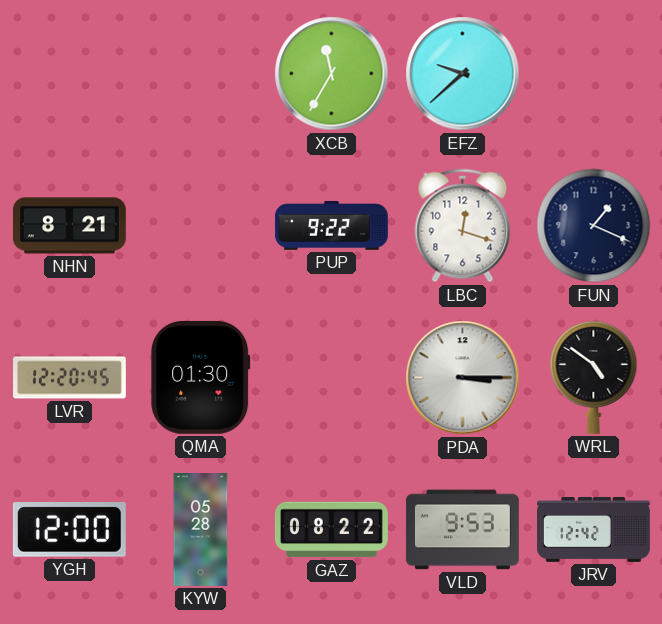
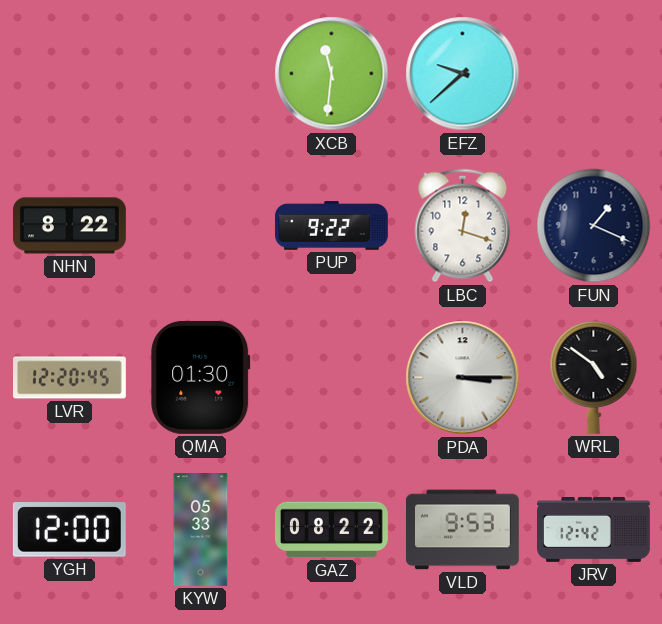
XCB: 11:35 -> 11:31
NHN: 8:21 -> 8:22
KYW: 05:28 -> 05:33
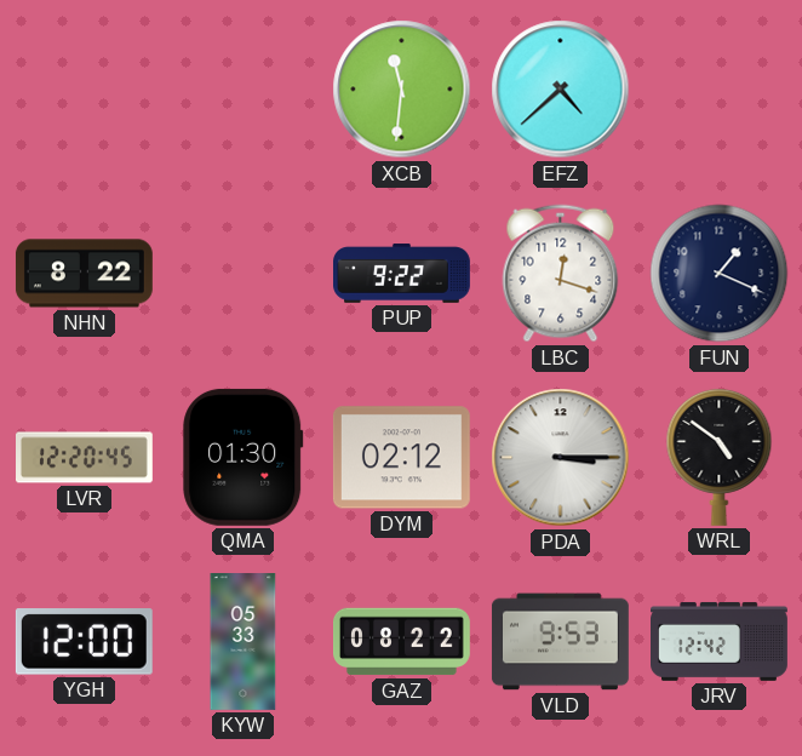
EFZ: 9:38 -> 4:38
DYM: none -> 02:12
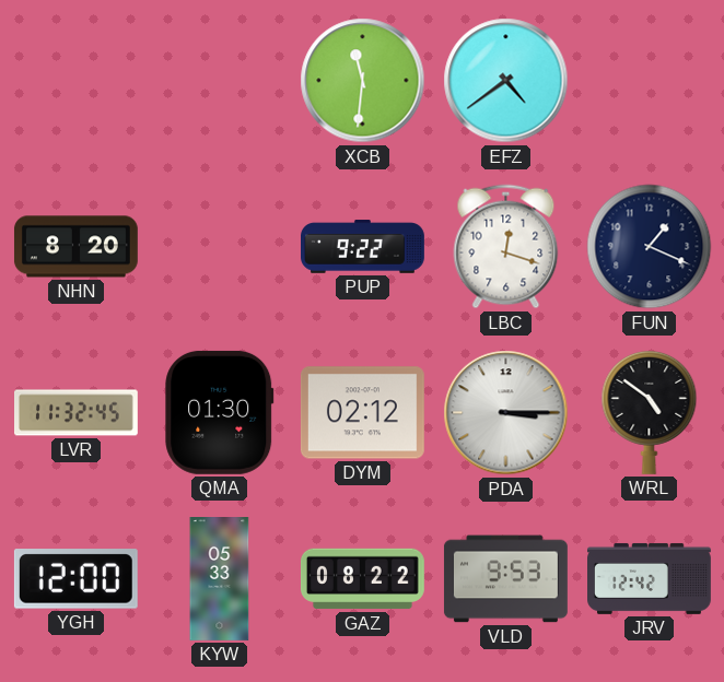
EFZ: 4:38 -> 4:39
NHN: 8:22 -> 8:20
LVR: 12:20 -> 11:32
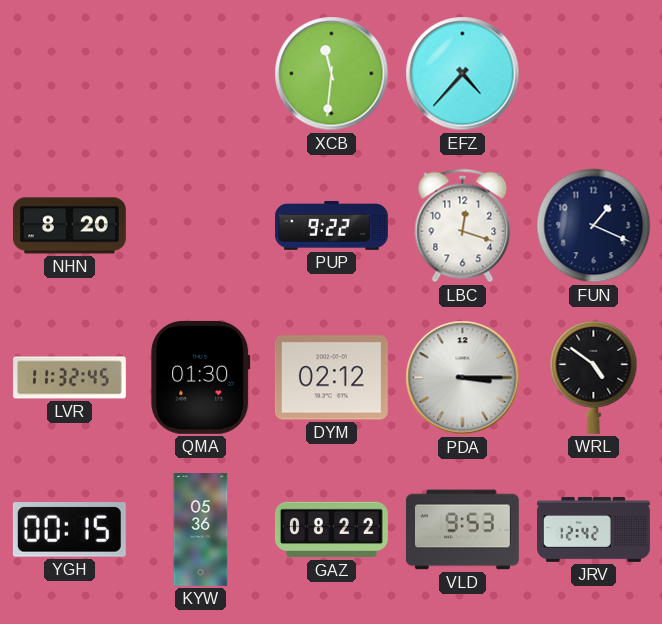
EFZ: 4:39 -> 4:37
YGH: 12:00 -> 00:15
KYW: 05:33 -> 05:36
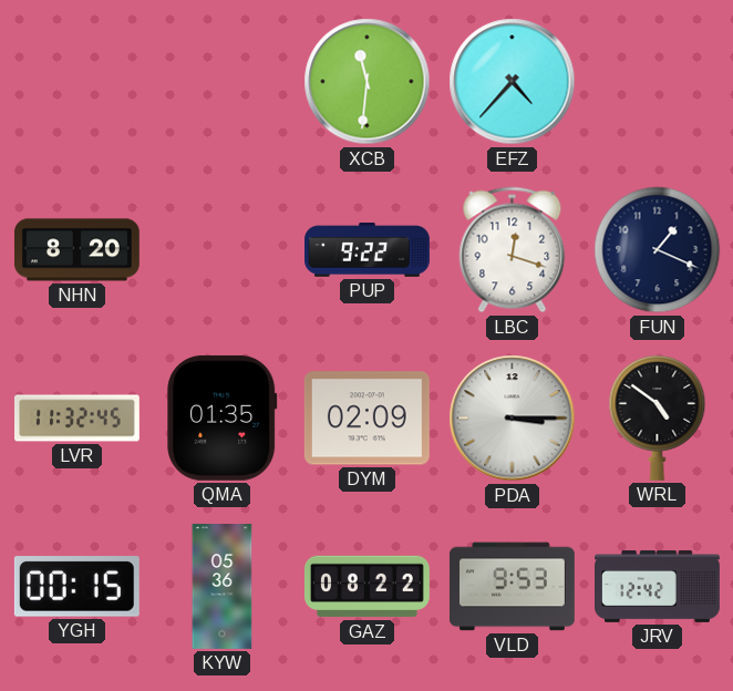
QMA: 01:30 -> 01:35
DYM: 02:12 -> 02:09
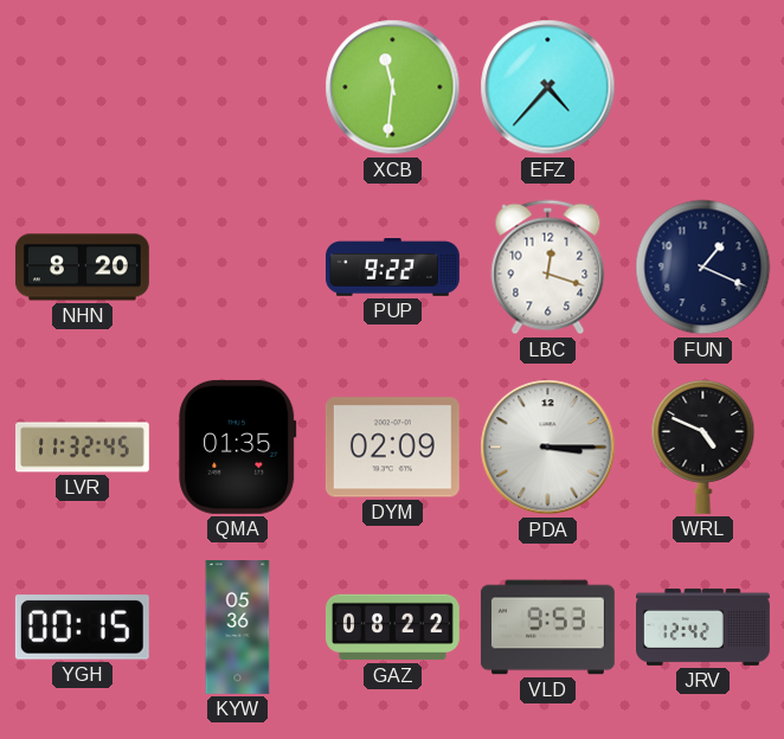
WRL: 4:51 -> 4:49
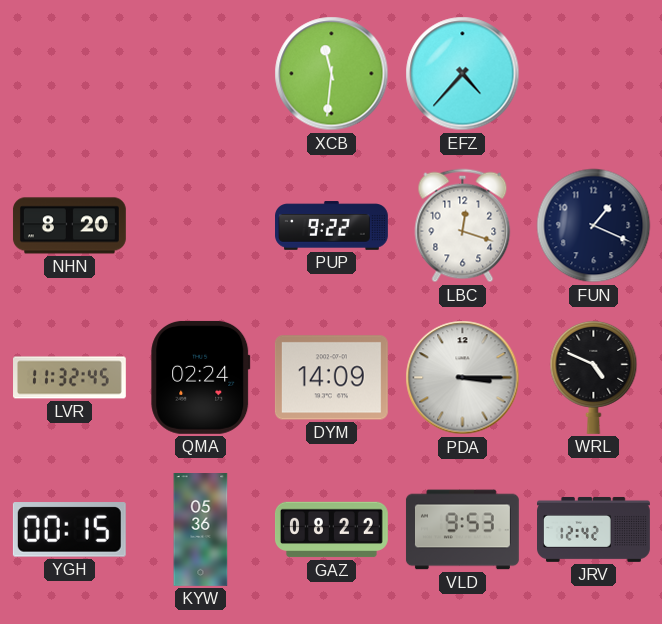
QMA: 01:35 -> 02:24
DYM: 02:09 -> 14:09
